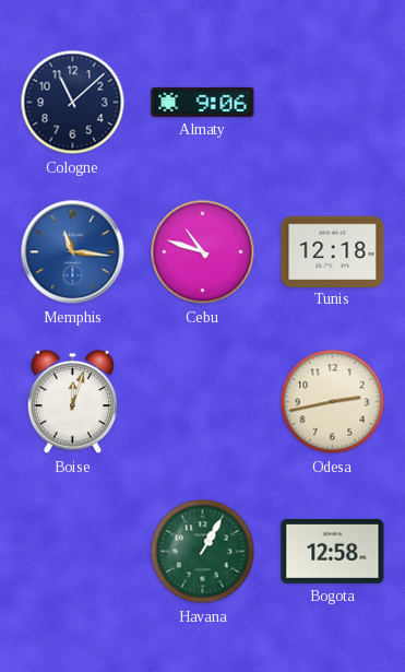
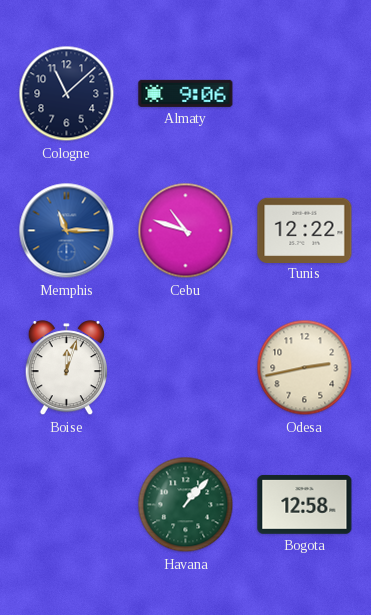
Memphis: 11:16 -> 11:15
Tunis: 12:18 -> 12:22
Havana: 1:05 -> 1:07
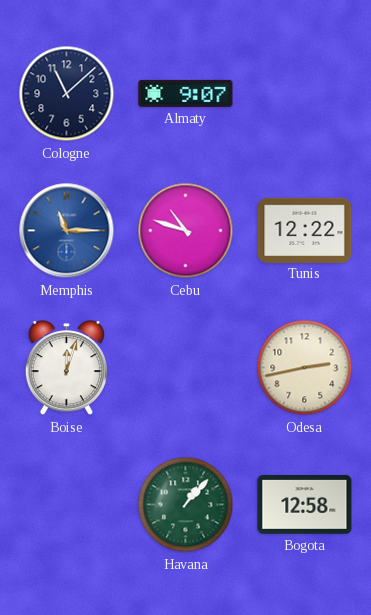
Almaty: 9:06 -> 9:07
